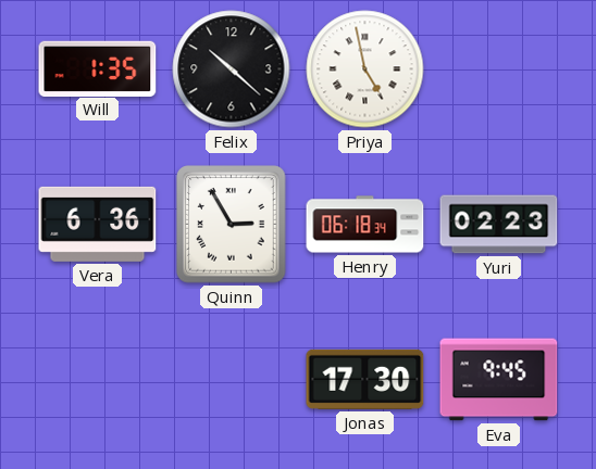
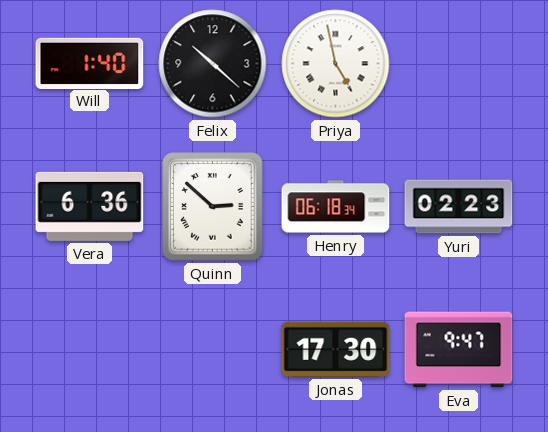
Will: 1:35 -> 1:40
Quinn: 2:55 -> 2:52
Eva: 9:45 -> 9:47
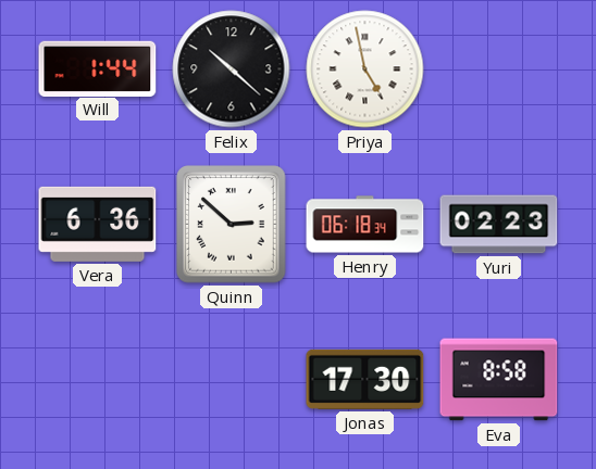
Will: 1:40 -> 1:44
Eva: 9:47 -> 8:58
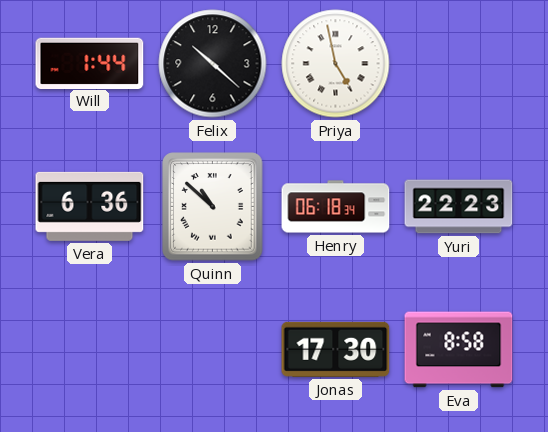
Quinn: 2:52 -> 10:52
Yuri: 02:23 -> 22:23
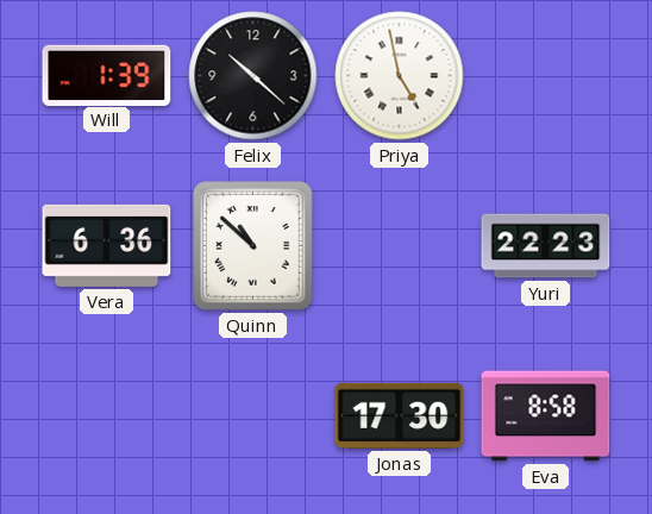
Will: 1:44 -> 1:39
Henry: 06:18 -> none
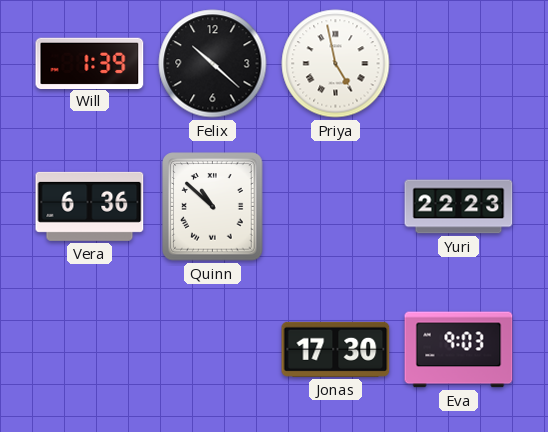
Eva: 8:58 -> 9:03
